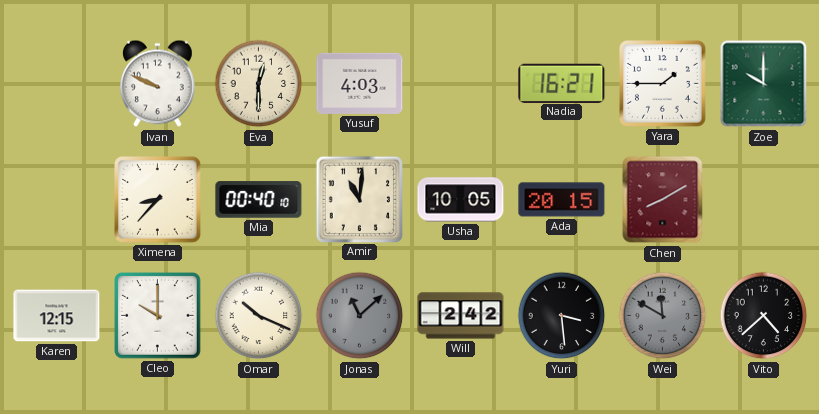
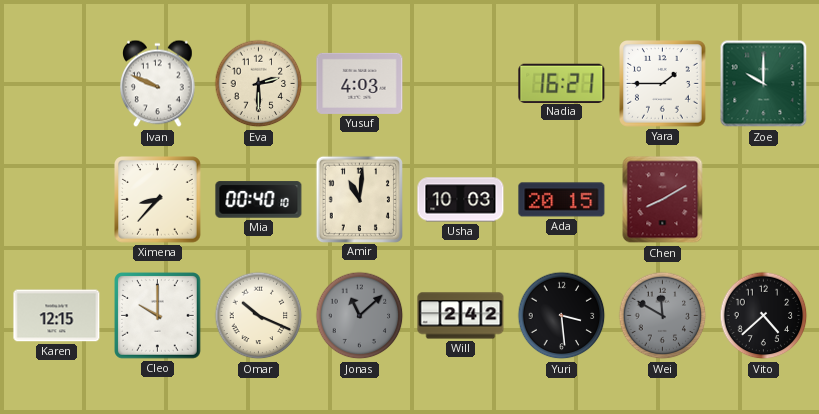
Eva: 12:30 -> 2:30
Usha: 10:05 -> 10:03
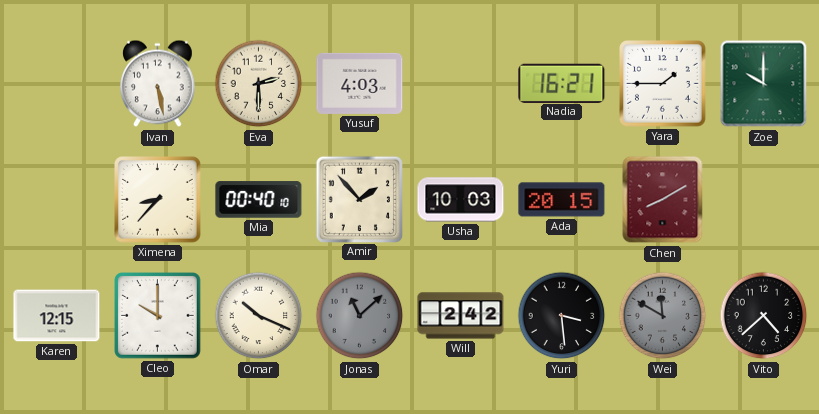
Ivan: 9:49 -> 5:28
Amir: 11:01 -> 1:53
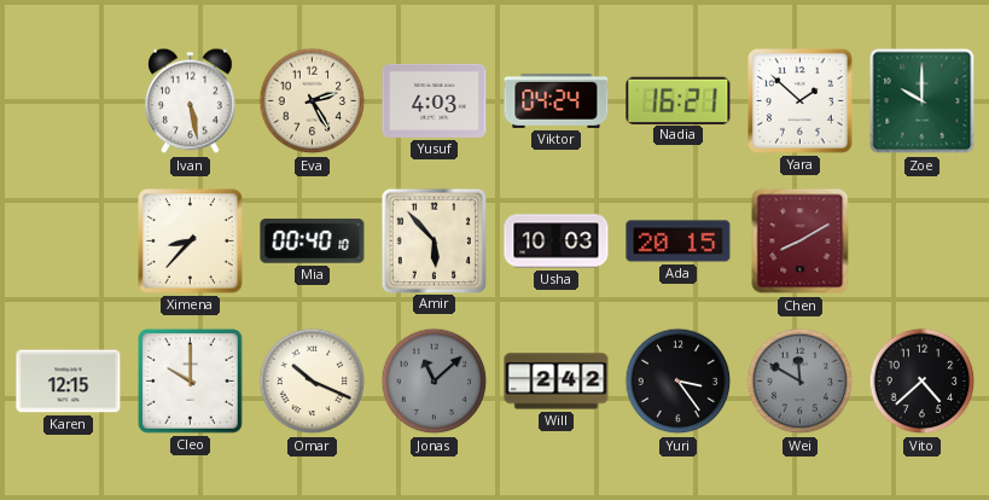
Eva: 2:30 -> 2:25
Viktor: none -> 04:24
Yara: 1:45 -> 1:52
Amir: 1:53 -> 5:53
Yuri: 3:29 -> 3:24
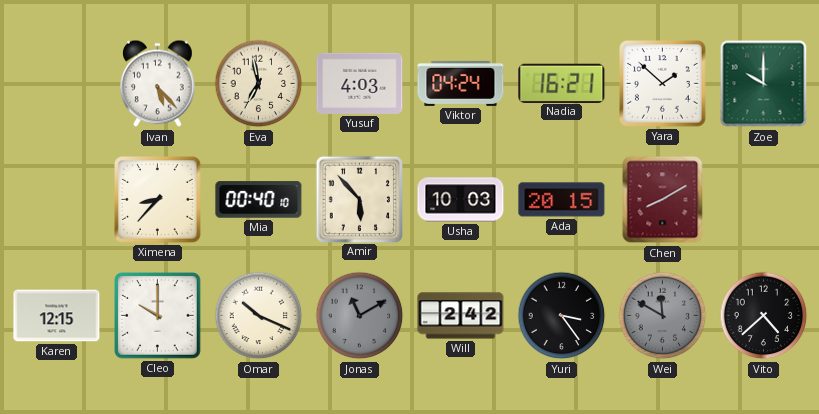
Ivan: 5:28 -> 5:23
Eva: 2:25 -> 6:58
Jonas: 11:08 -> 11:10
